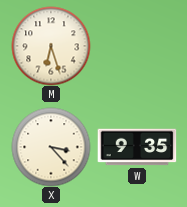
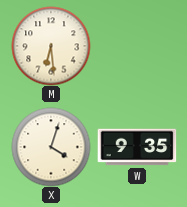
M: 6:27 -> 6:29
X: 3:23 -> 4:03
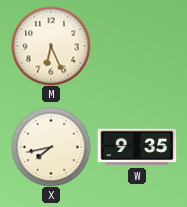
M: 6:29 -> 6:26
X: 4:03 -> 7:43
